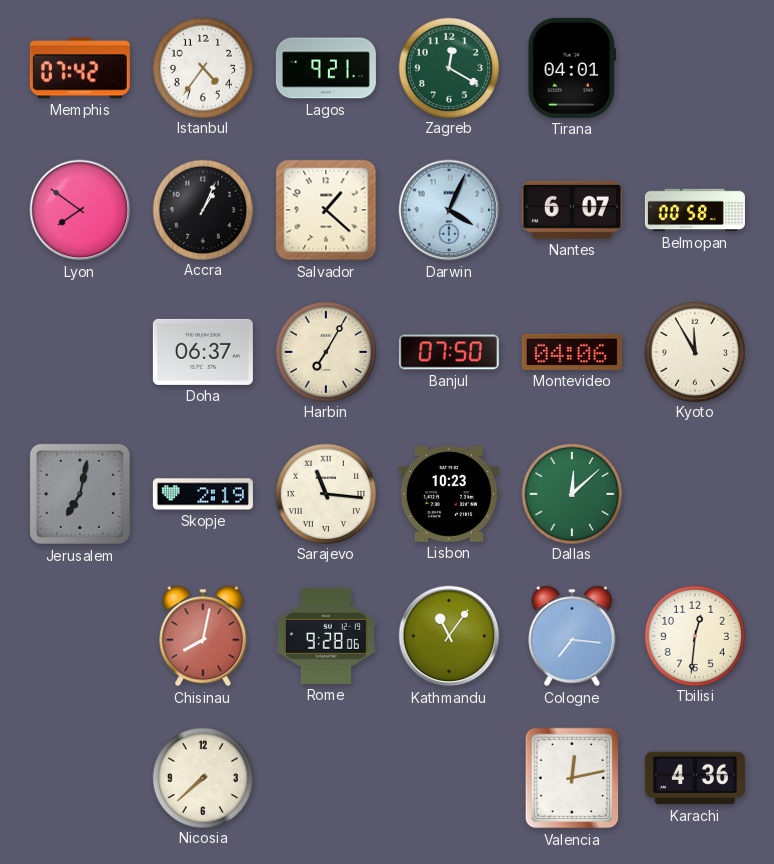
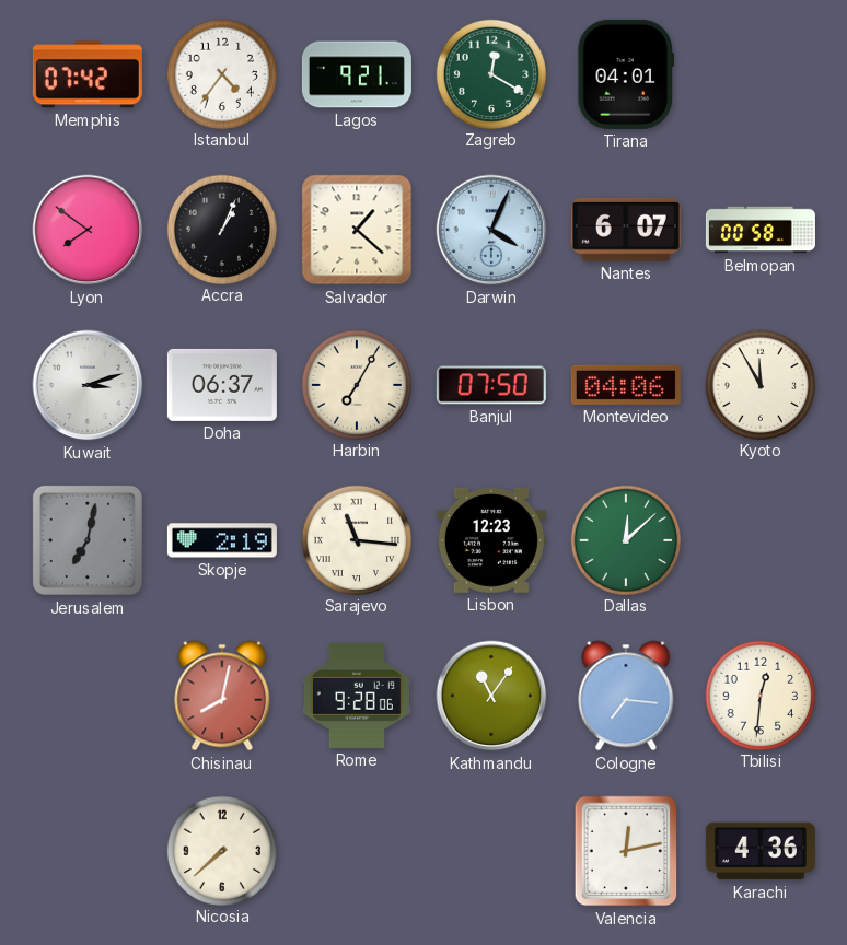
Kuwait: none -> 3:12
Lisbon: 10:23 -> 12:23
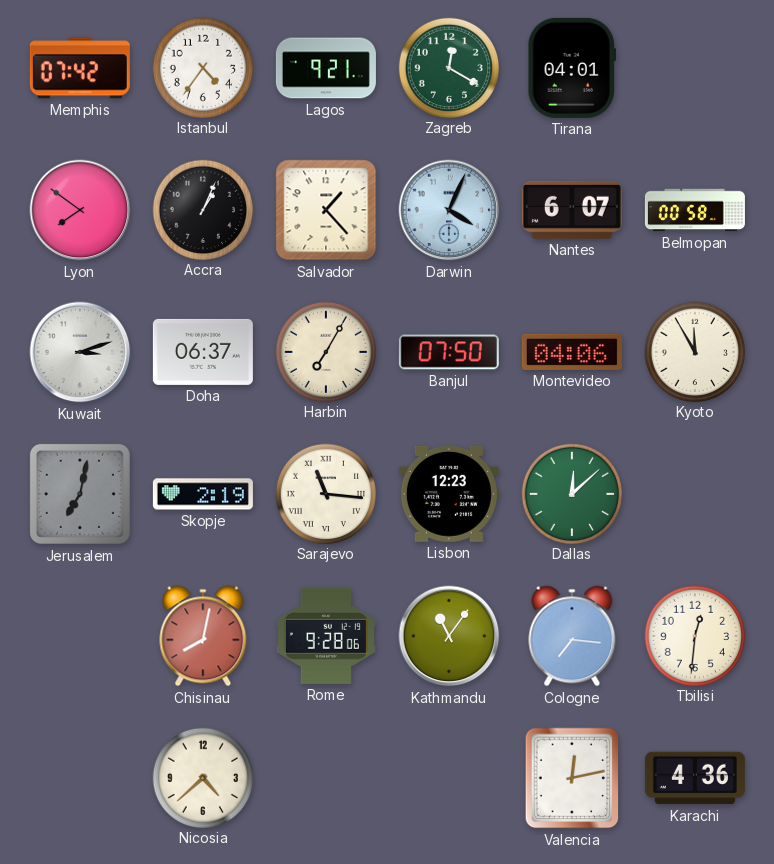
Salvador: 1:22 -> 1:23
Nicosia: 7:38 -> 4:38
